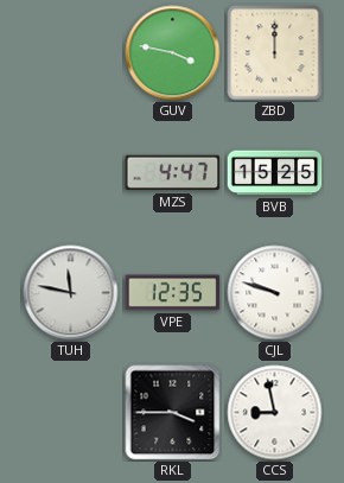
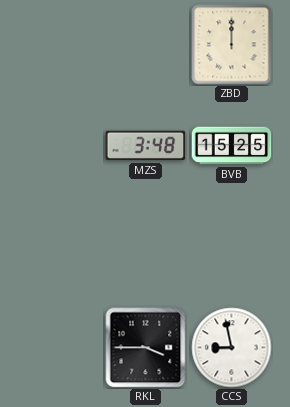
GUV: 3:47 -> none
MZS: 4:47 -> 3:48
TUH: 11:47 -> none
VPE: 12:35 -> none
CJL: 9:48 -> none
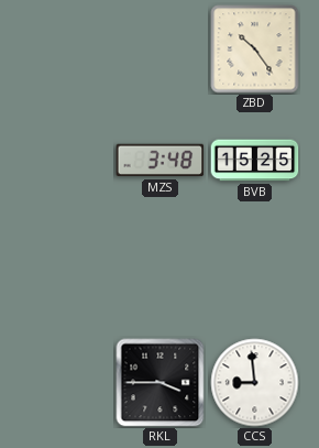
ZBD: 12:00 -> 10:24
CCS: 8:58 -> 8:59
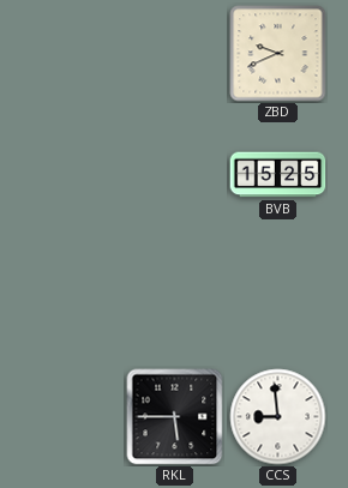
ZBD: 10:24 -> 9:41
MZS: 3:48 -> none
RKL: 3:45 -> 5:45
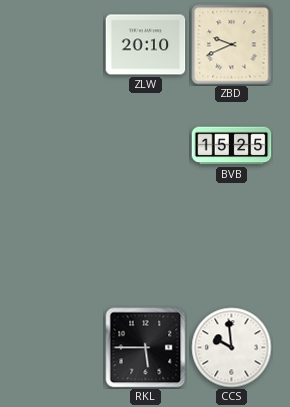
ZLW: none -> 20:10
CCS: 8:59 -> 9:59
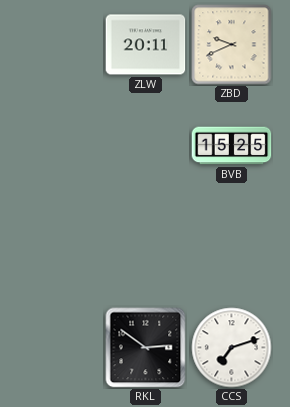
ZLW: 20:10 -> 20:11
RKL: 5:45 -> 2:51
CCS: 9:59 -> 7:12
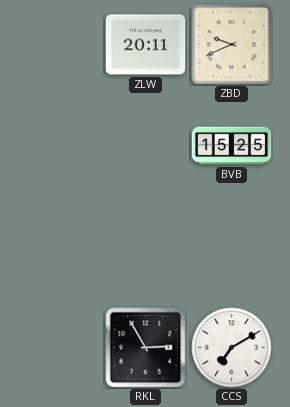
RKL: 2:51 -> 2:55
CCS: 7:12 -> 7:10
